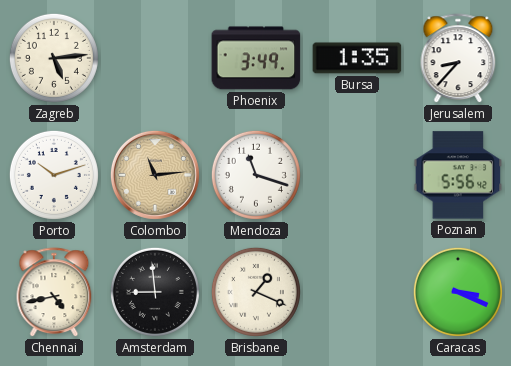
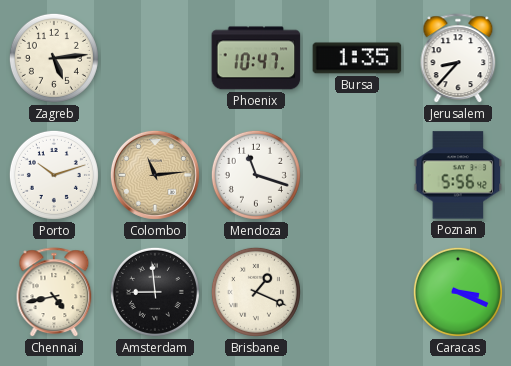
Phoenix: 3:49 -> 10:47
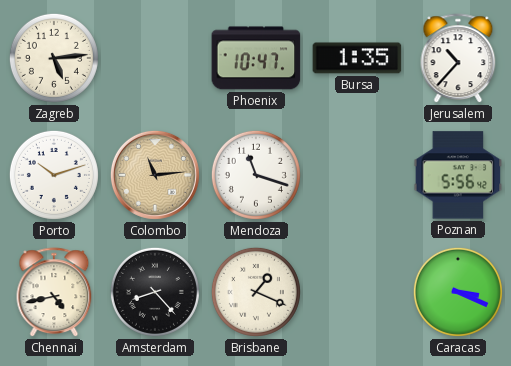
Jerusalem: 8:37 -> 10:37
Amsterdam: 8:59 -> 8:23
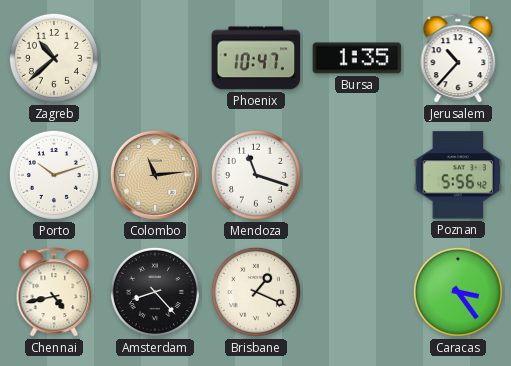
Zagreb: 5:14 -> 10:38
Caracas: 3:19 -> 3:24
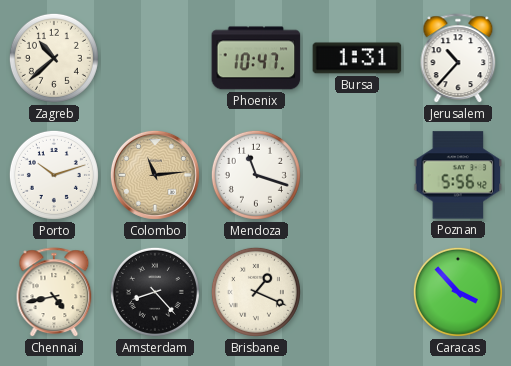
Bursa: 1:35 -> 1:31
Caracas: 3:24 -> 3:53
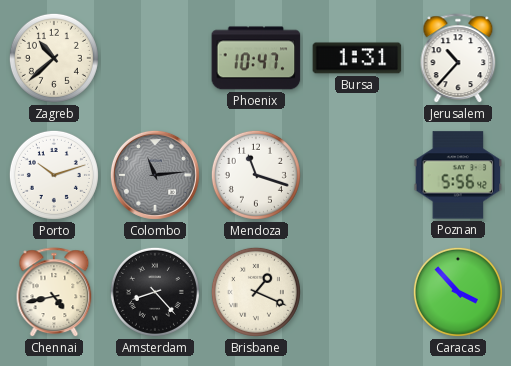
Colombo dial: champagne -> grey
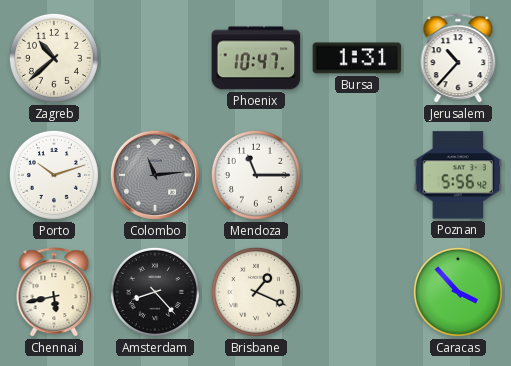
Mendoza: 11:18 -> 11:15
Chennai: 4:43 -> 5:43
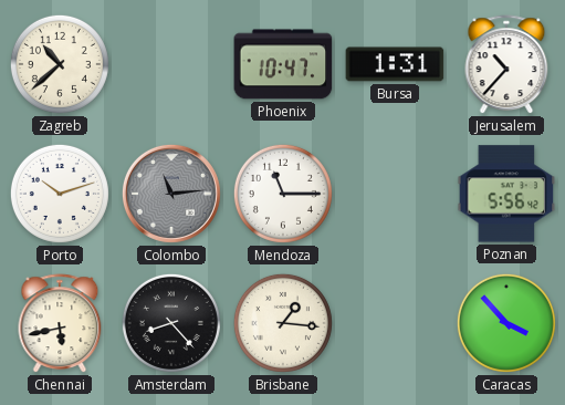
Brisbane: 1:19 -> 1:16
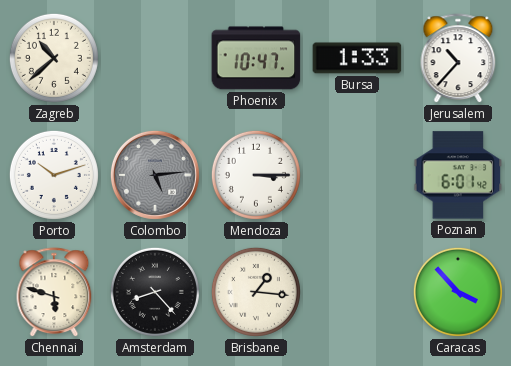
Bursa: 1:31 -> 1:33
Colombo: 11:14 -> 5:14
Mendoza: 11:15 -> 3:15
Poznan: 5:56 -> 6:01
Chennai: 5:43 -> 5:48
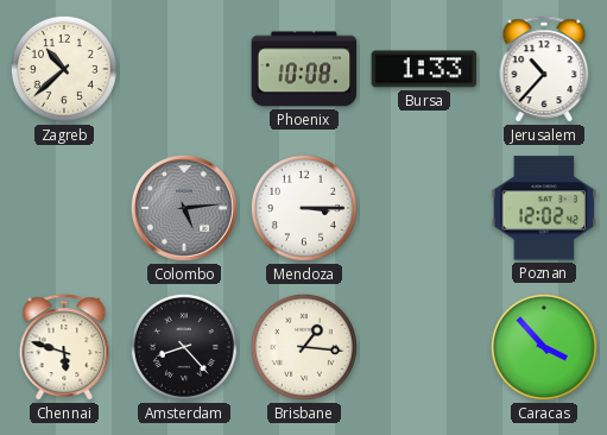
Phoenix: 10:47 -> 10:08
Porto: 10:12 -> none
Poznan: 6:01 -> 12:02
